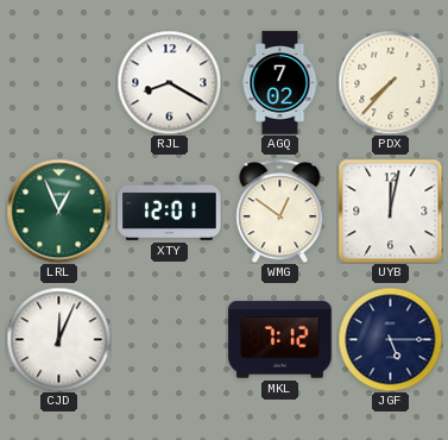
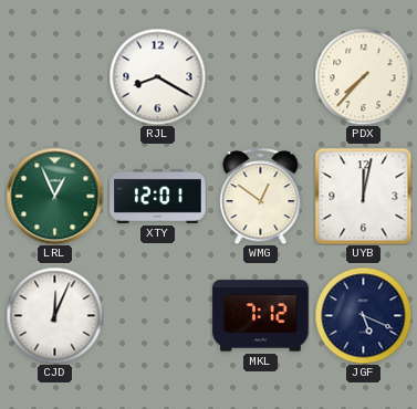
AGQ: 7:02 -> none
JGF: 5:15 -> 5:19
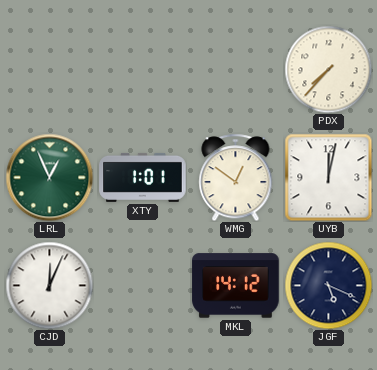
RJL: 8:20 -> none
XTY: 12:01 -> 1:01
MKL: 7:12 -> 14:12
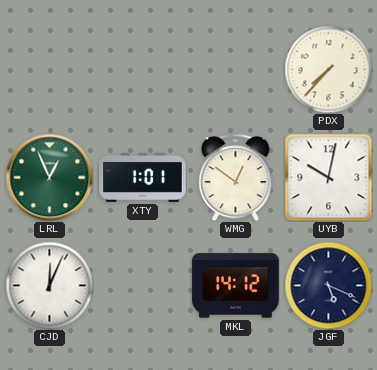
UYB: 12:02 -> 10:02
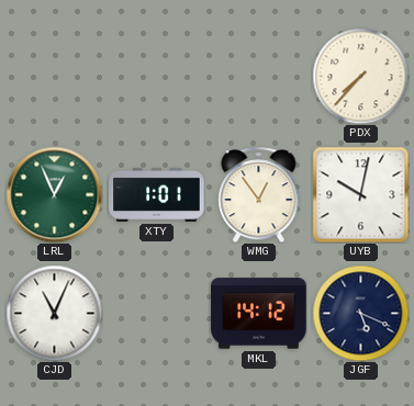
WMG: 12:51 -> 12:54
CJD: 12:04 -> 11:04
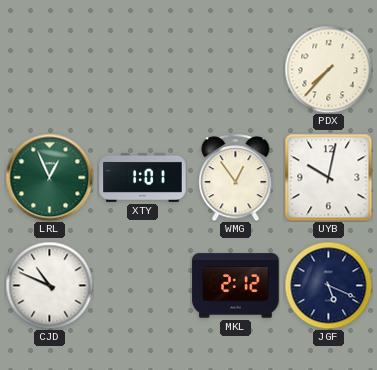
CJD: 11:04 -> 10:49
MKL: 14:12 -> 2:12
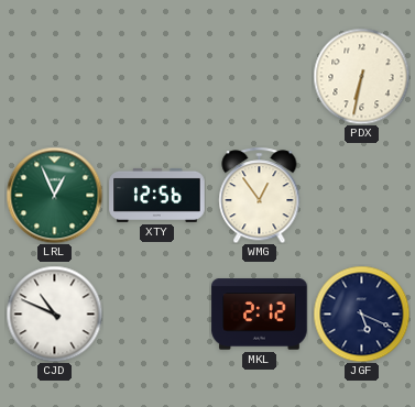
PDX: 7:37 -> 6:32
XTY: 1:01 -> 12:56
UYB: 10:02 -> none
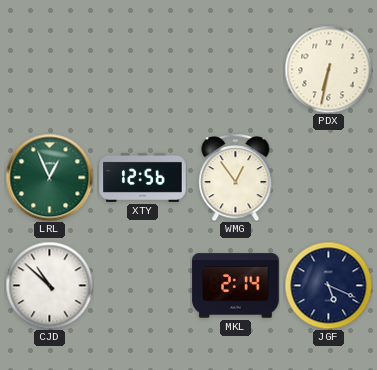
CJD: 10:49 -> 10:52
MKL: 2:12 -> 2:14
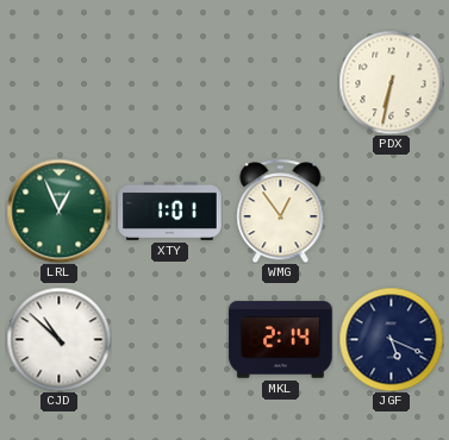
XTY: 12:56 -> 1:01
